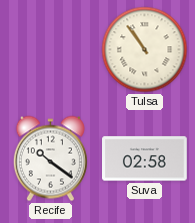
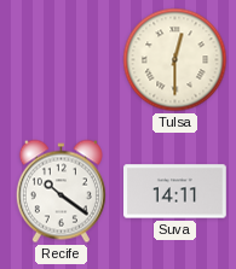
Tulsa: 10:54 -> 12:30
Suva: 02:58 -> 14:11
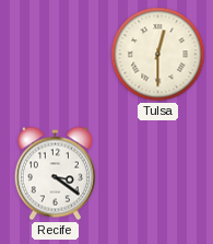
Recife: 10:21 -> 3:21
Suva: 14:11 -> none
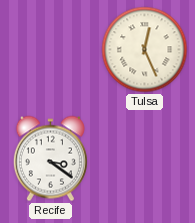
Tulsa: 12:30 -> 12:26
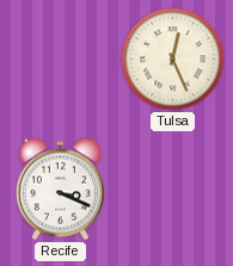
Recife: 3:21 -> 3:19
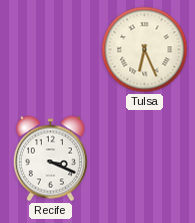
Tulsa: 12:26 -> 6:26
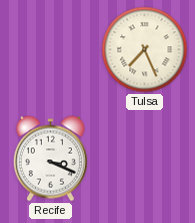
Tulsa: 6:26 -> 7:26
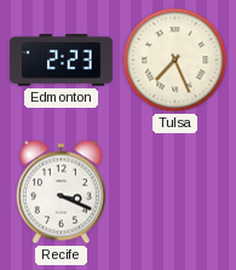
Edmonton: none -> 2:23
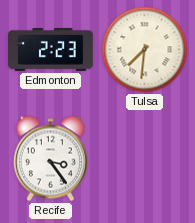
Tulsa: 7:26 -> 7:31
Recife: 3:19 -> 3:24
